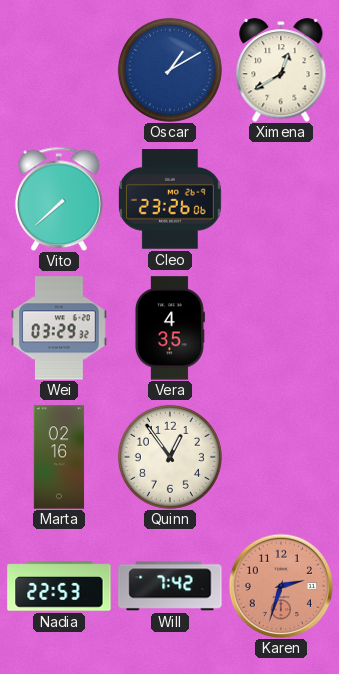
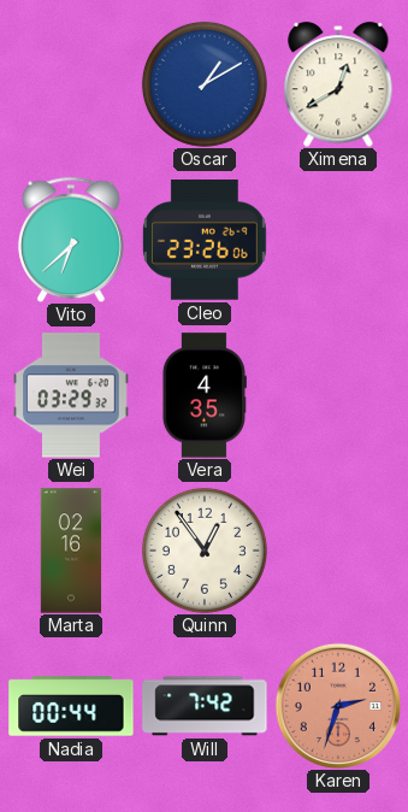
Vito: 7:38 -> 6:38
Nadia: 22:53 -> 00:44
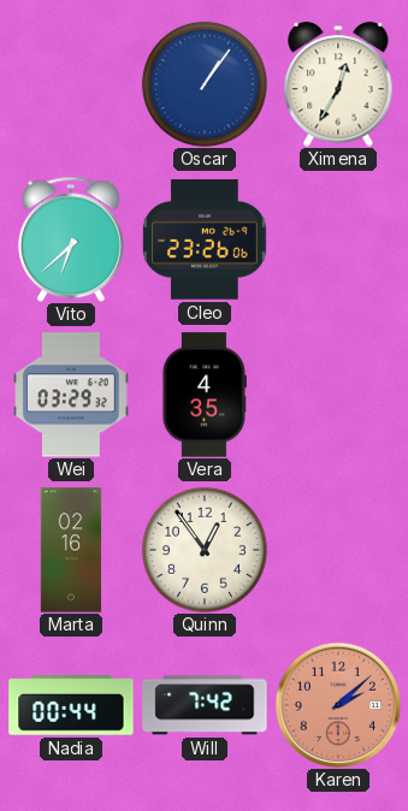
Oscar: 1:10 -> 1:06
Ximena: 12:40 -> 12:35
Karen: 2:33 -> 2:08
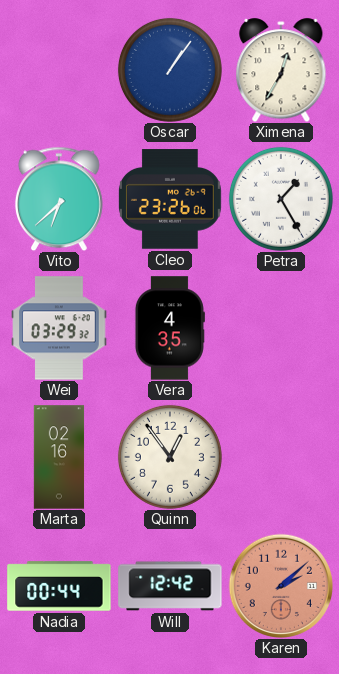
Petra: none -> 1:25
Will: 7:42 -> 12:42
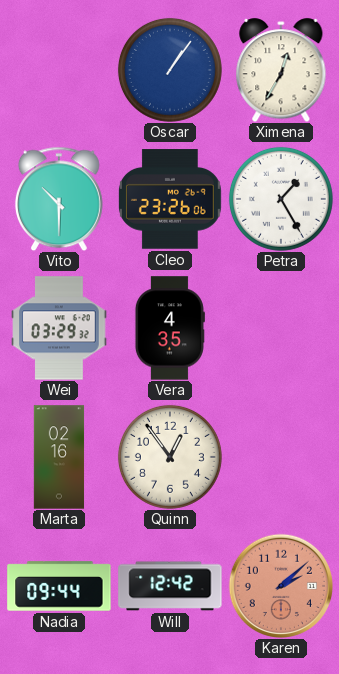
Vito: 6:38 -> 10:30
Nadia: 00:44 -> 09:44
